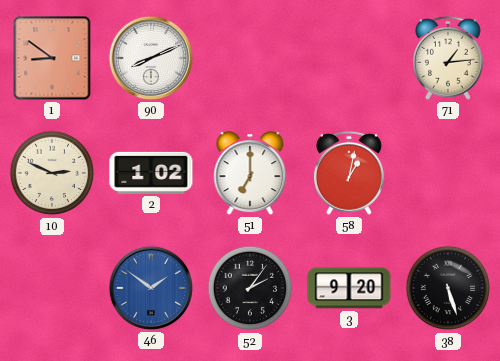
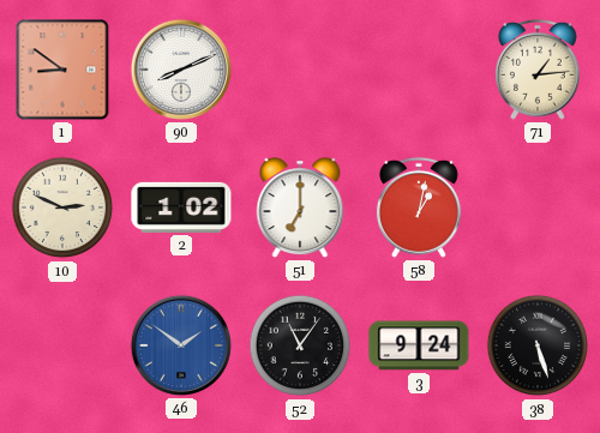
52: 2:06 -> 11:06
3: 9:20 -> 9:24
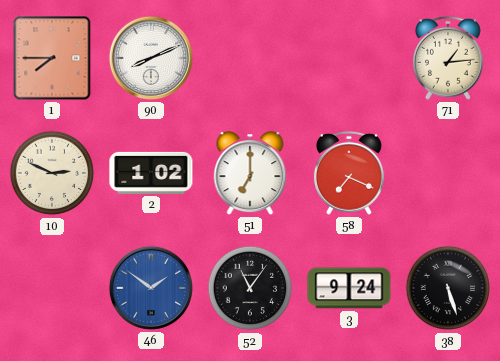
1: 8:51 -> 7:45
58: 1:02 -> 7:19
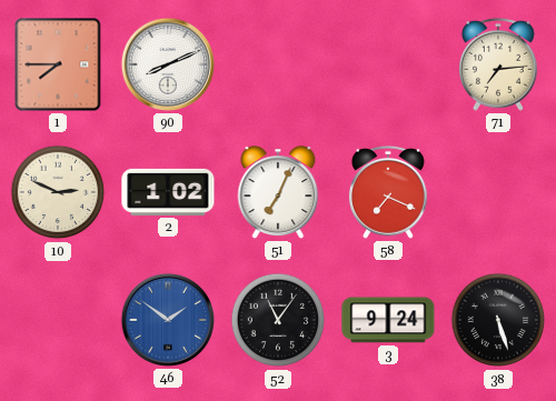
71: 1:14 -> 7:14
51: 7:00 -> 7:04
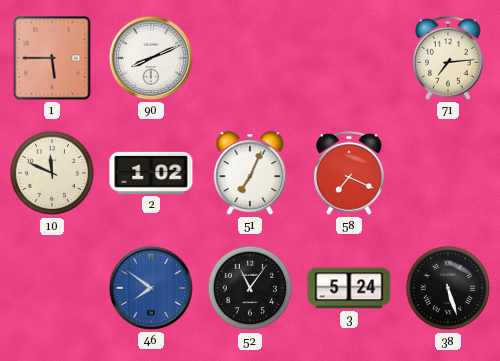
1: 7:45 -> 5:45
10: 2:49 -> 11:49
46: 1:51 -> 7:51
3: 9:24 -> 5:24
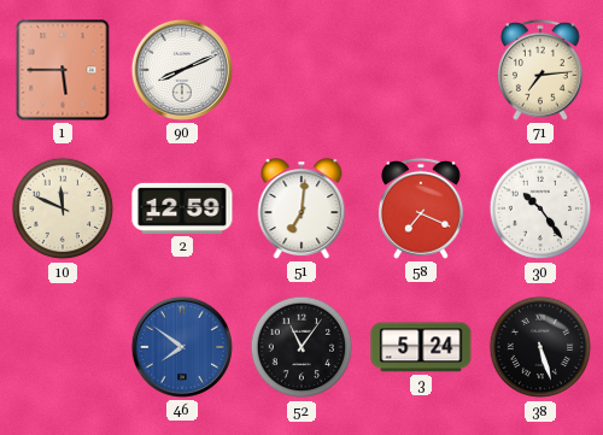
2: 1:02 -> 12:59
51: 7:04 -> 7:01
30: none -> 10:24
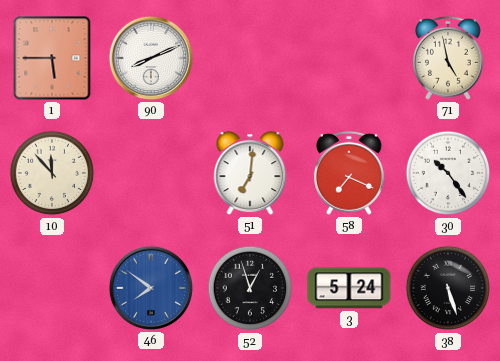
71: 7:14 -> 4:58
10: 11:49 -> 11:53
2: 12:59 -> none
52: 11:06 -> 12:57
